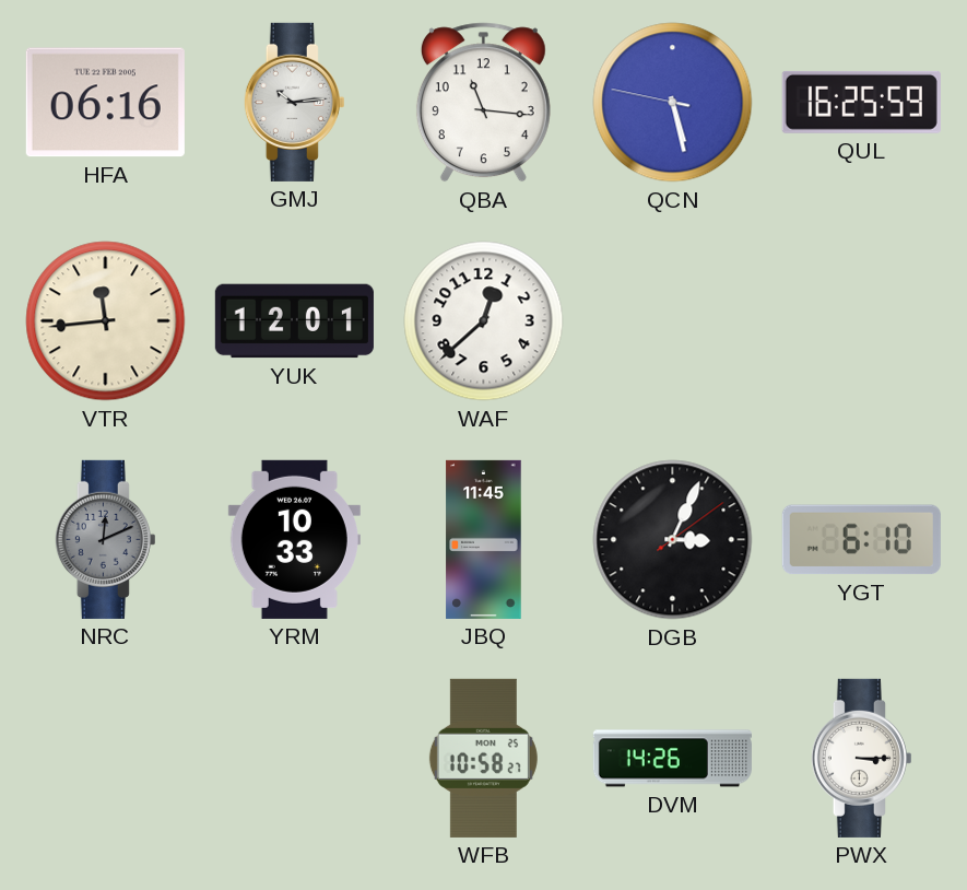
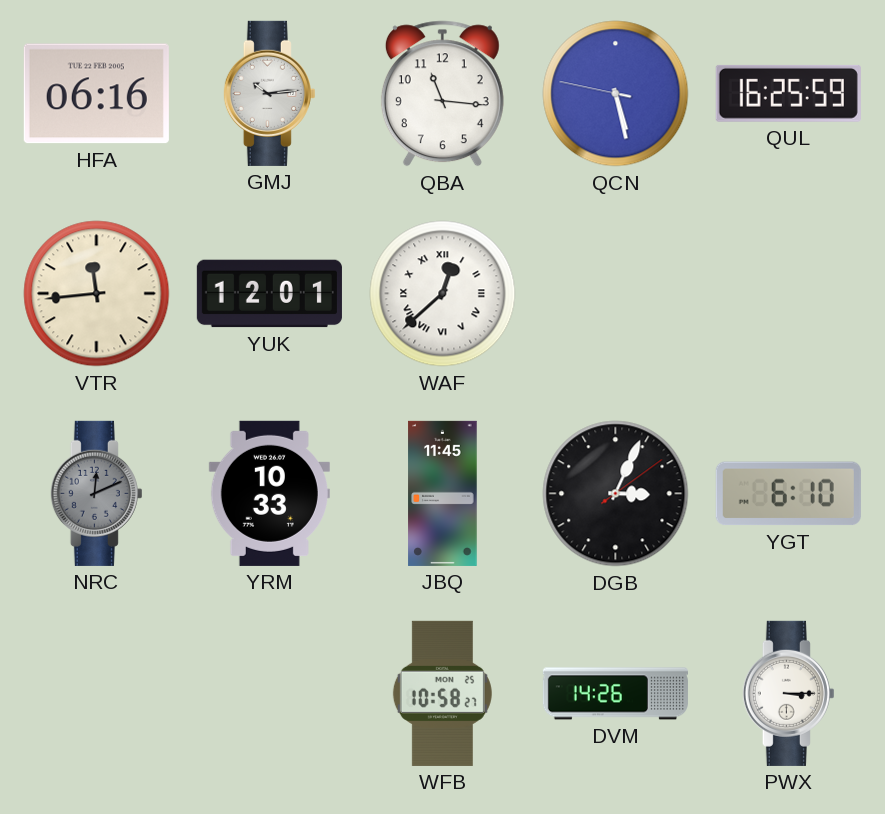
WAF numerals: Arabic -> Roman
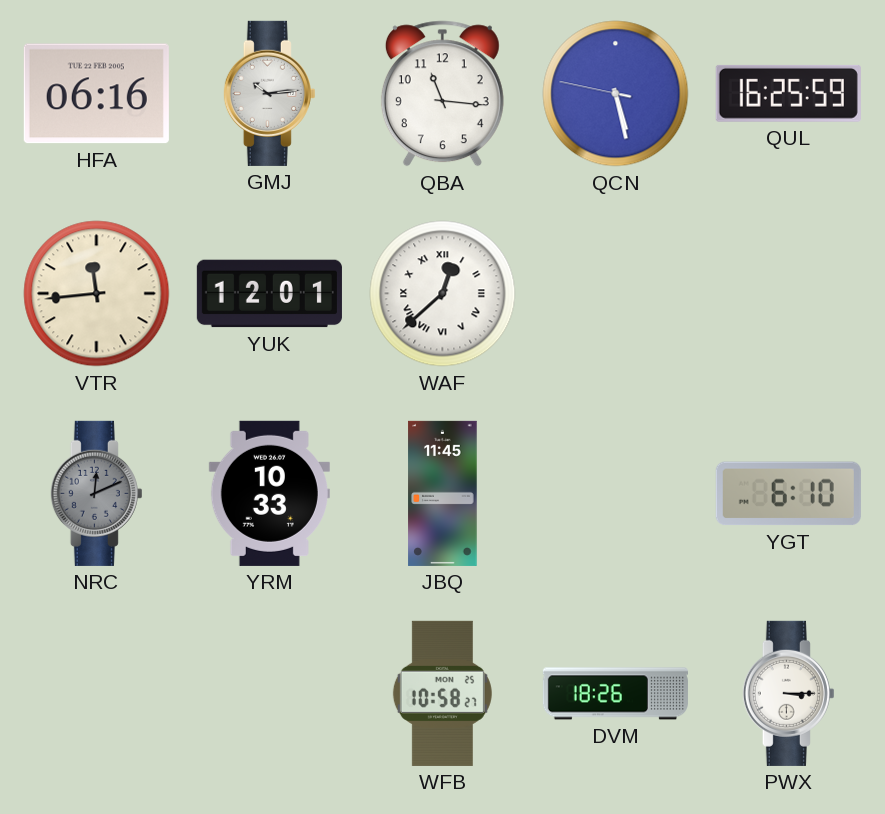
DGB: 3:04 -> none
DVM: 14:26 -> 18:26
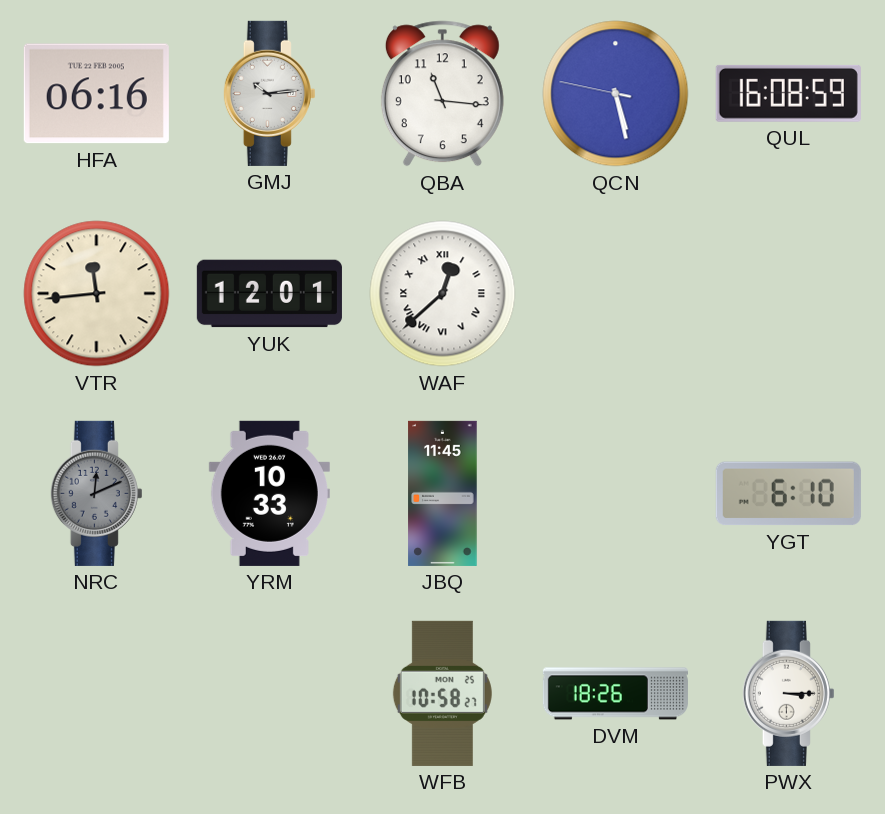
QUL: 16:25 -> 16:08
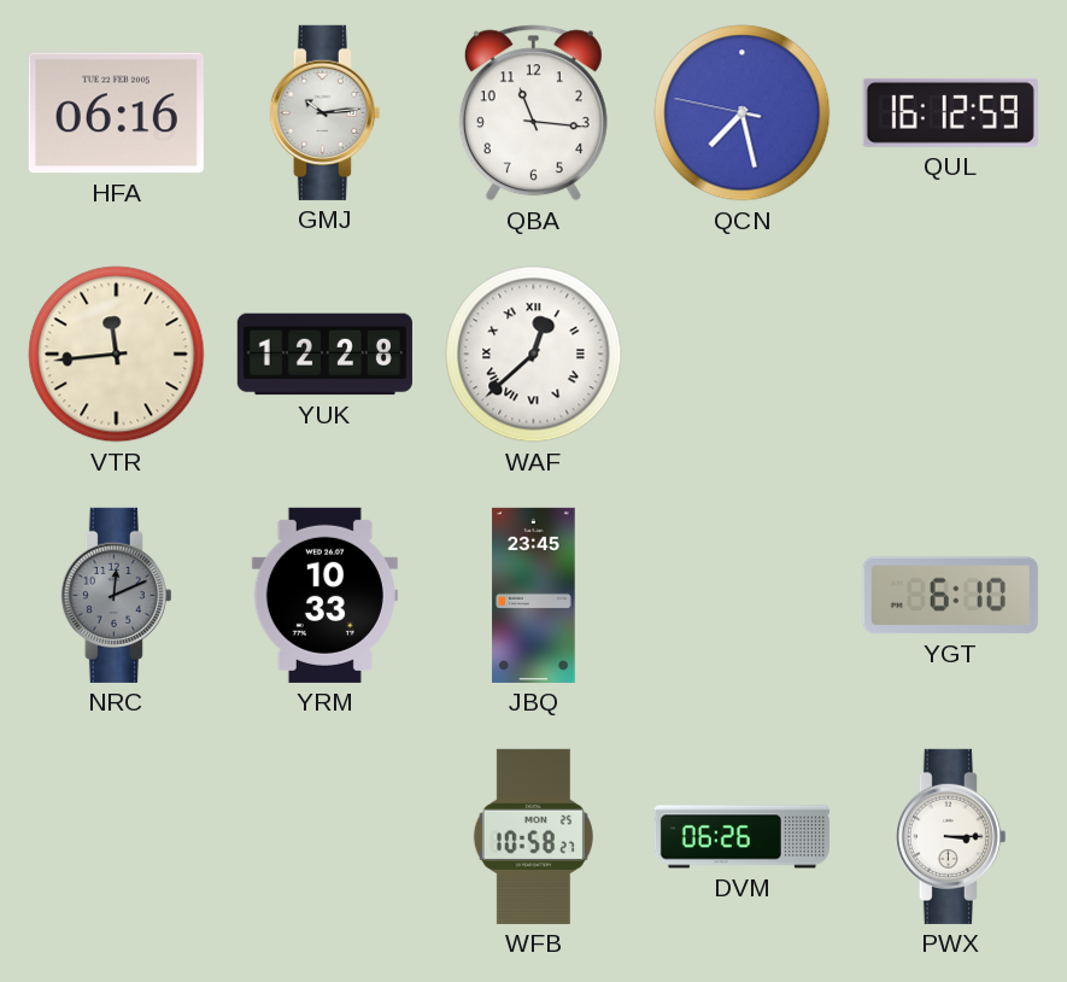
QCN: 5:27 -> 7:27
QUL: 16:08 -> 16:12
YUK: 12:01 -> 12:28
JBQ: 11:45 -> 23:45
DVM: 18:26 -> 06:26
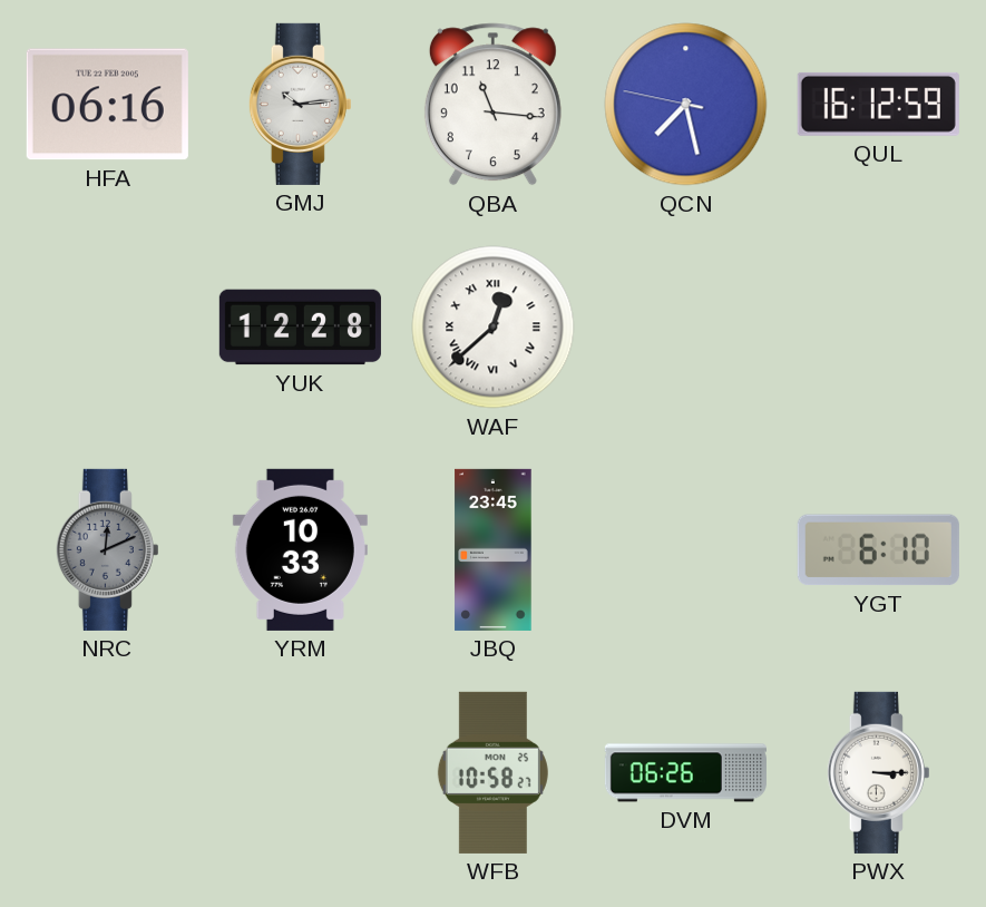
VTR: 11:44 -> none
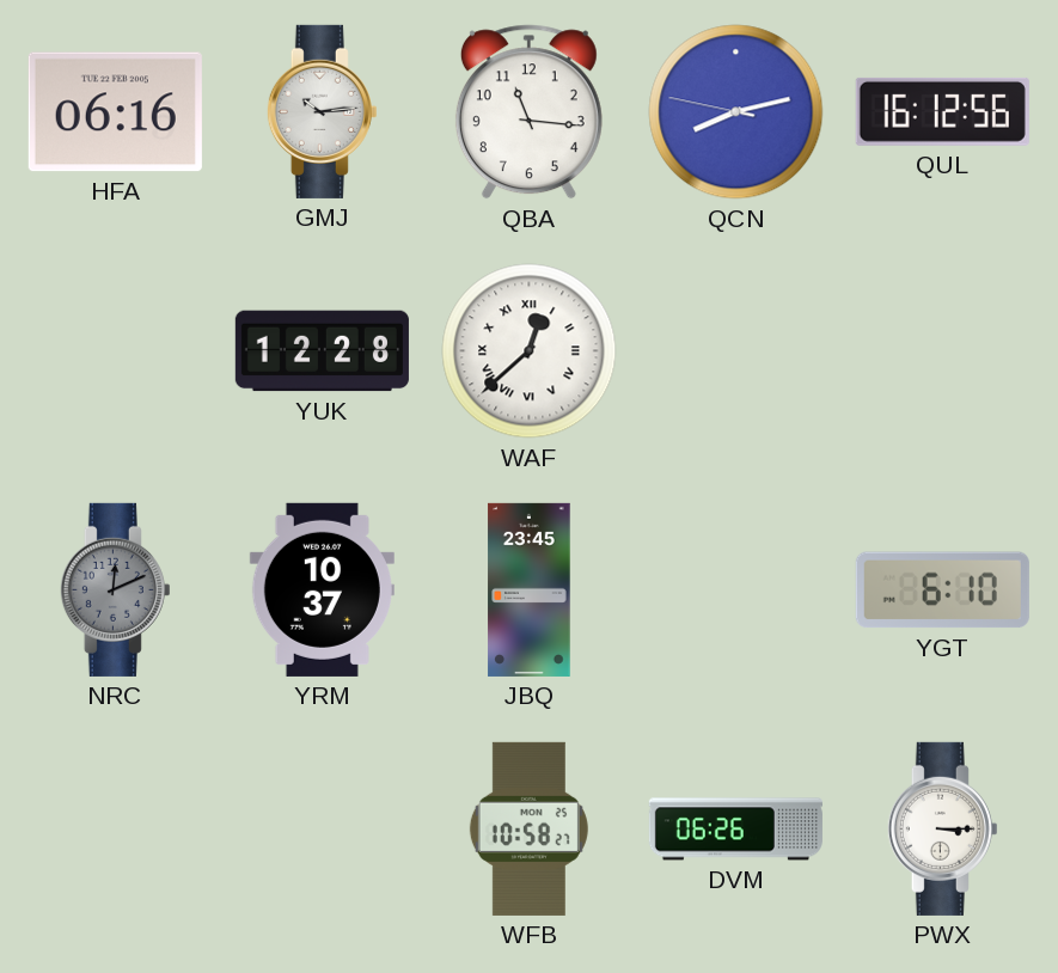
QCN: 7:27 -> 8:12
QUL: 16:12:59 -> 16:12:56
YRM: 10:33 -> 10:37
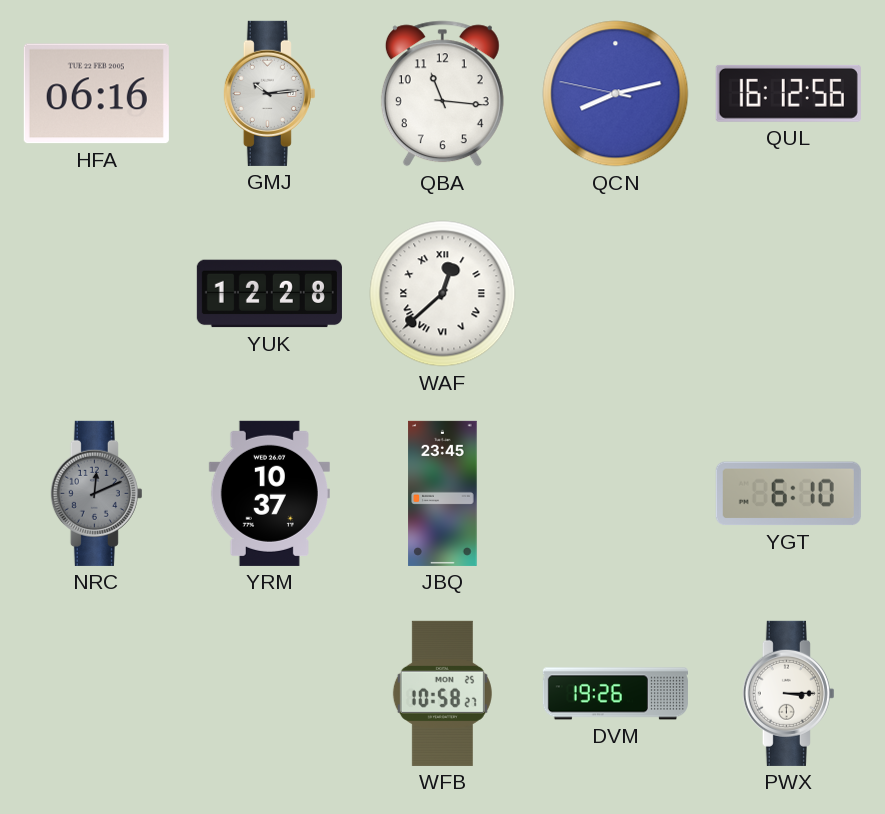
DVM: 06:26 -> 19:26
